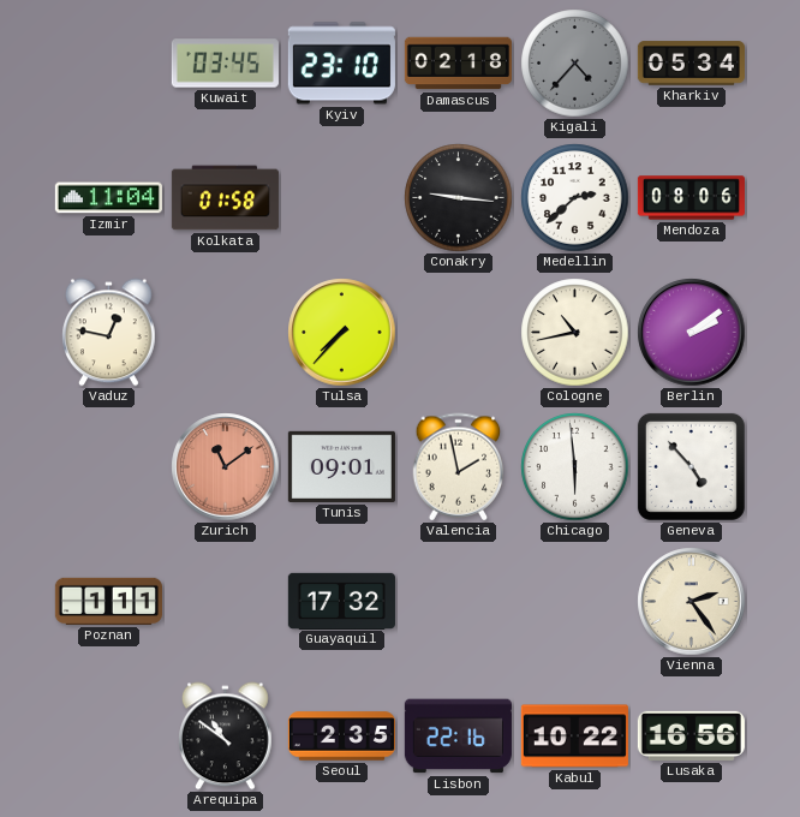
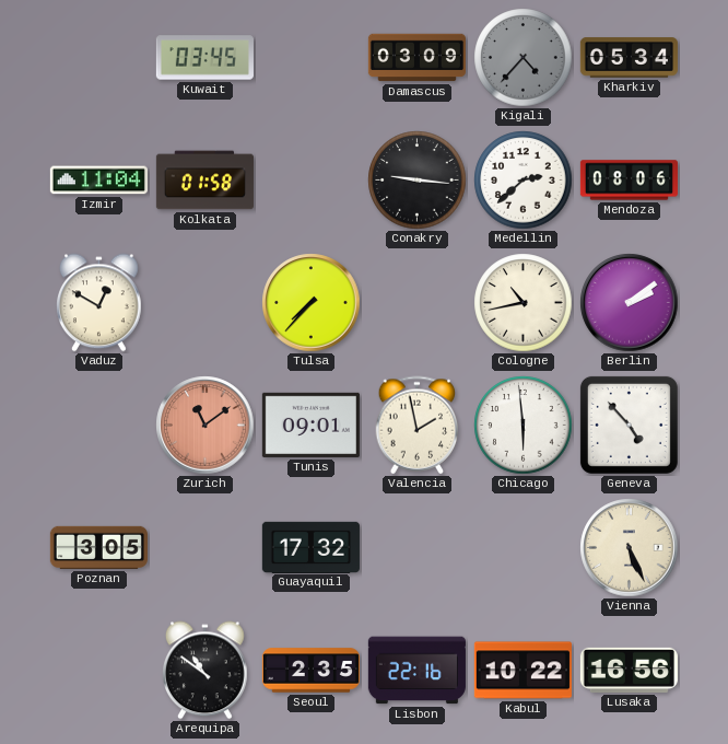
Kyiv: 23:10 -> none
Damascus: 02:18 -> 03:09
Vaduz: 12:47 -> 12:50
Poznan: 1:11 -> 3:05
Vienna: 2:24 -> 5:26
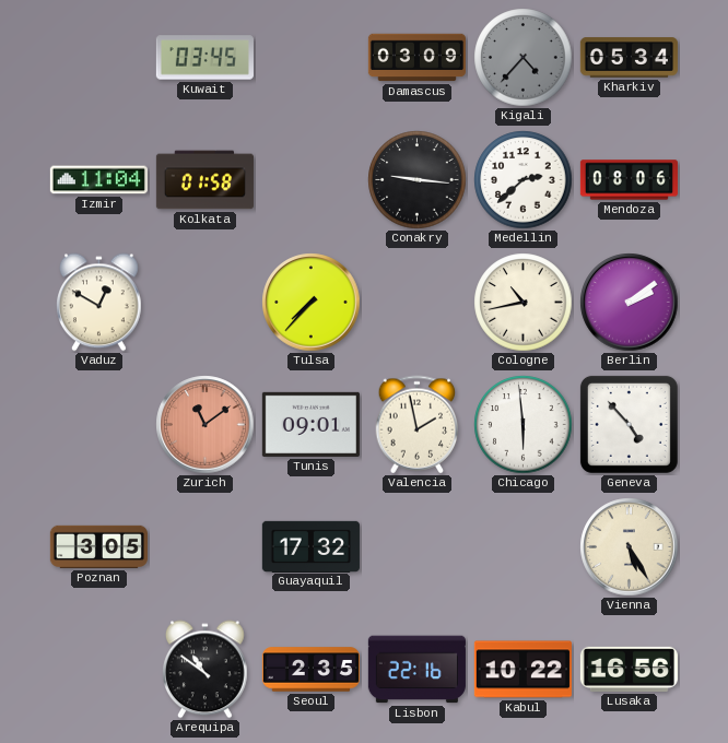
Vienna: 5:26 -> 5:25
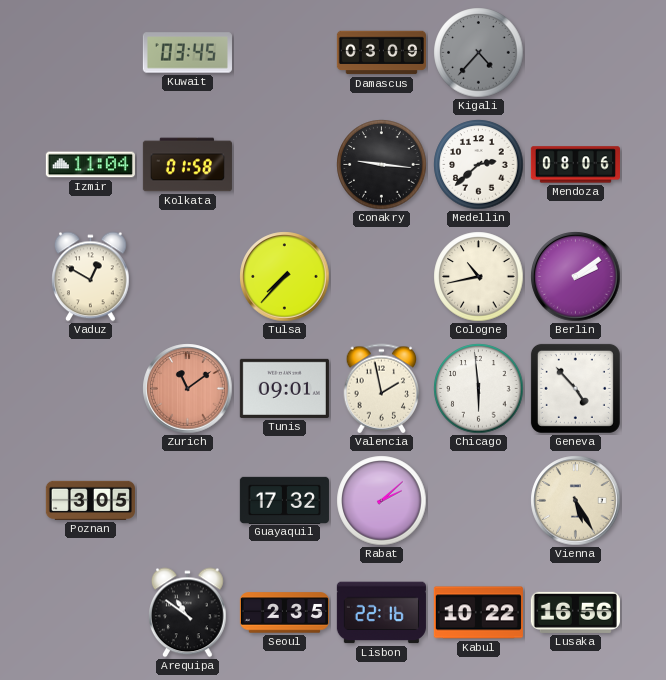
Kharkiv: 05:34 -> none
Rabat: none -> 2:08
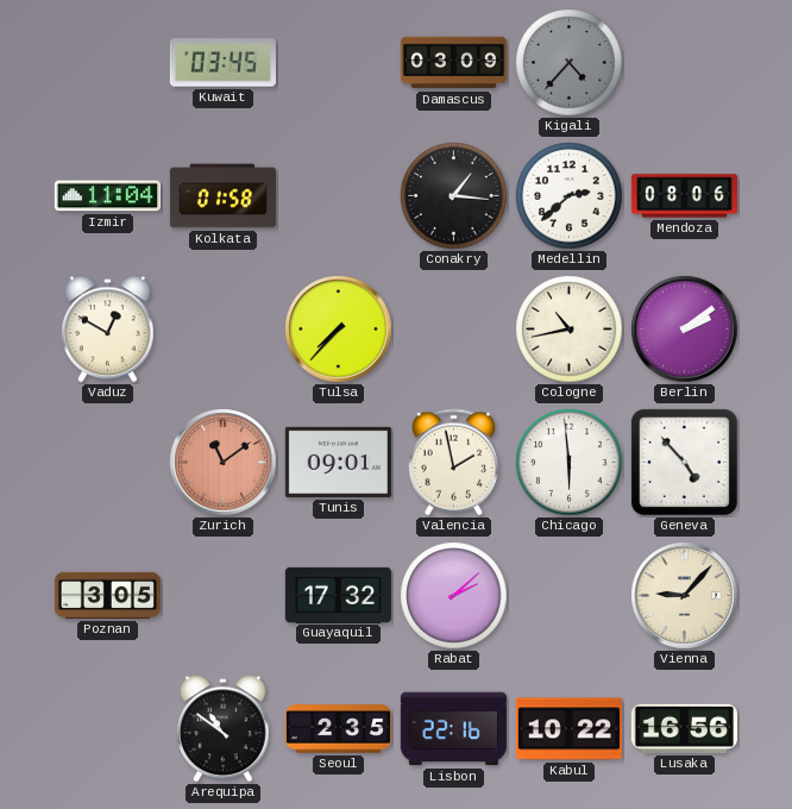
Conakry: 9:16 -> 1:16
Vienna: 5:25 -> 9:07
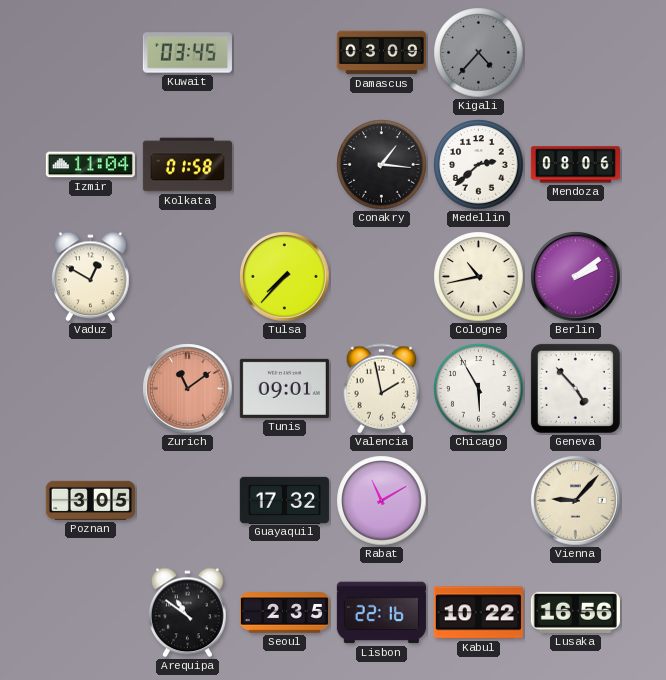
Chicago: 5:59 -> 5:55
Rabat: 2:08 -> 11:10
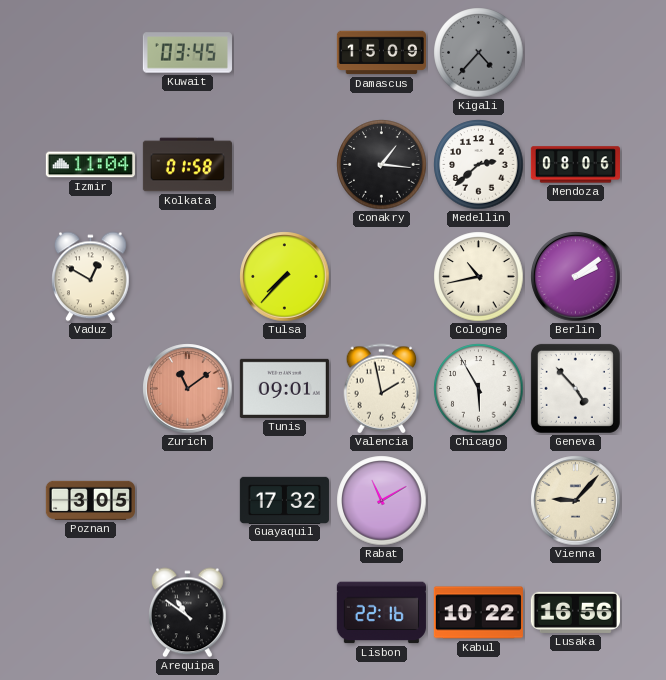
Damascus: 03:09 -> 15:09
Seoul: 2:35 -> none
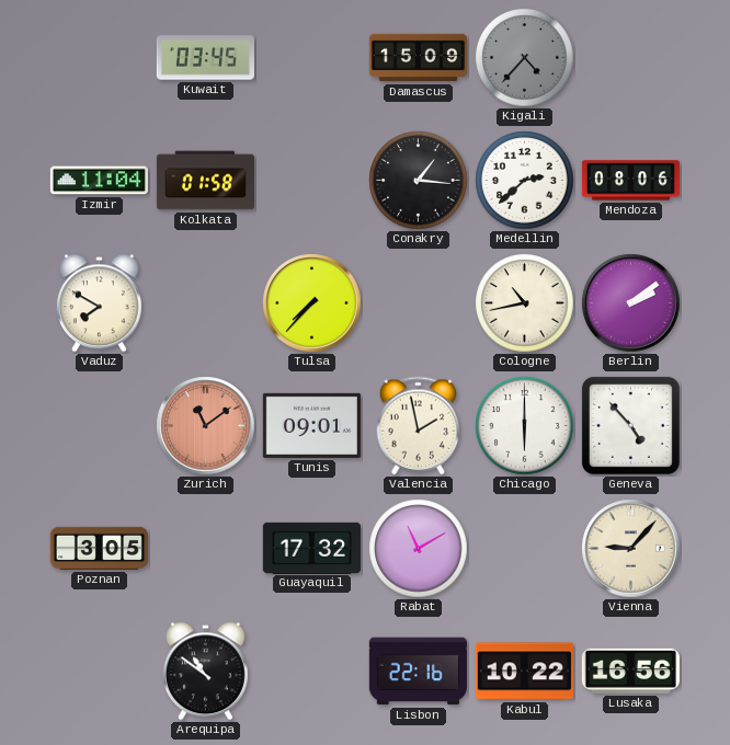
Vaduz: 12:50 -> 7:50
Chicago: 5:55 -> 6:00
